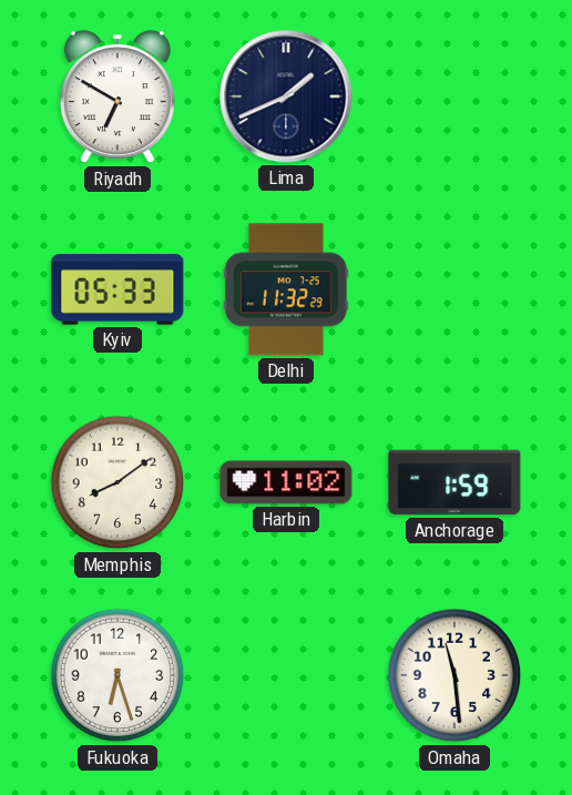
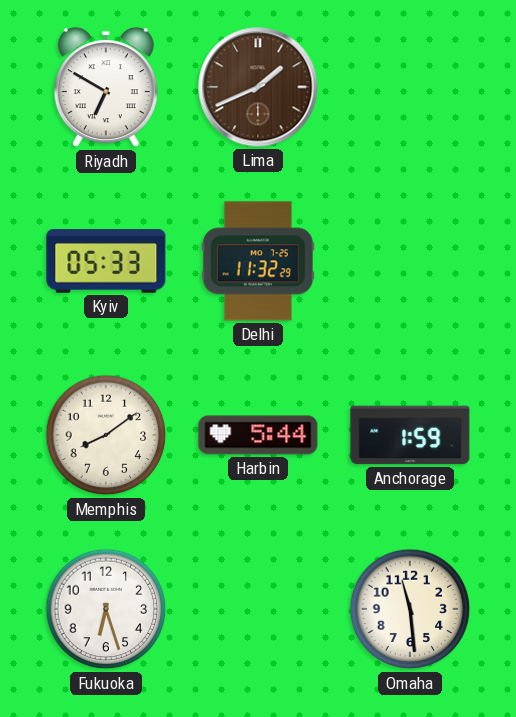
Lima dial: navy -> brown
Harbin: 11:02 -> 5:44
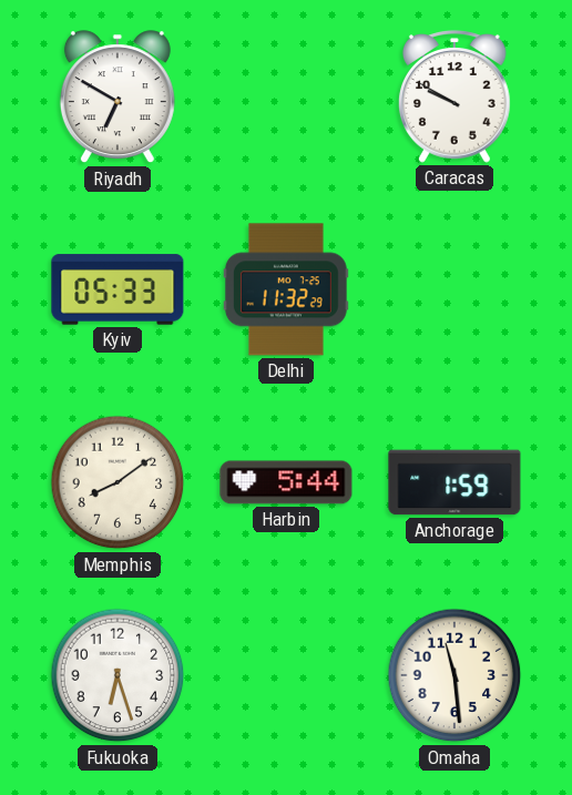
Lima: 1:41 -> none
Caracas: none -> 9:50
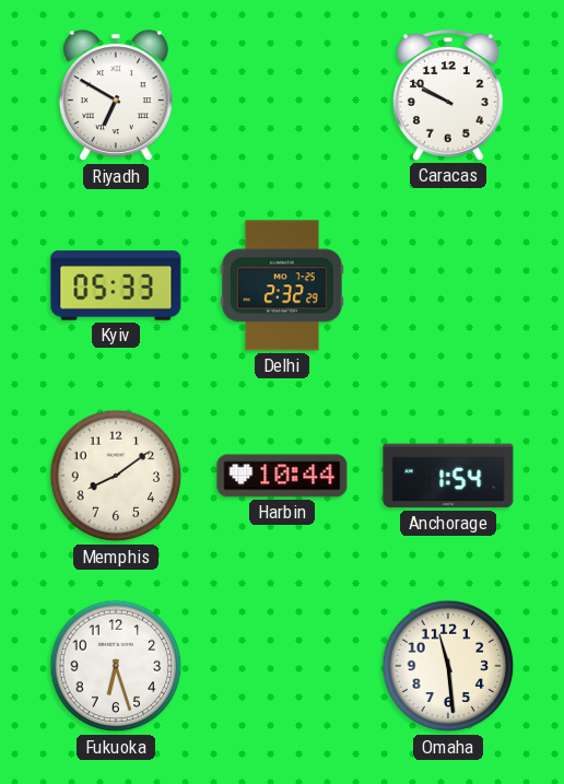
Delhi: 11:32 -> 2:32
Harbin: 5:44 -> 10:44
Anchorage: 1:59 -> 1:54
